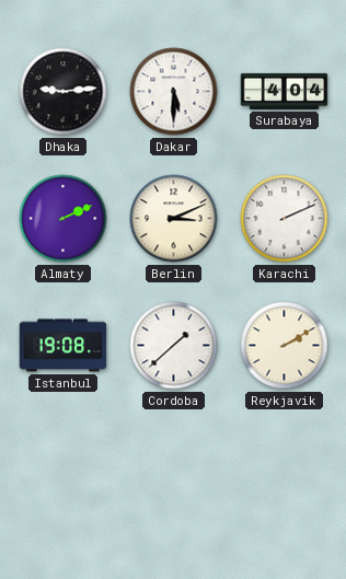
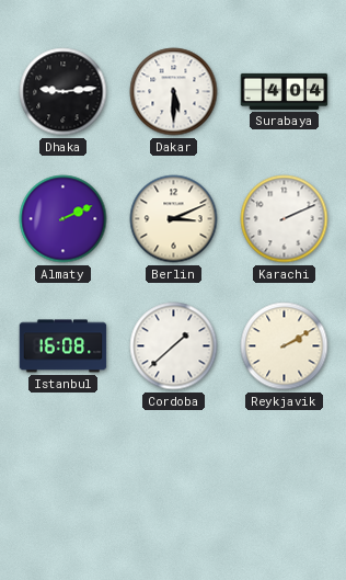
Istanbul: 19:08 -> 16:08
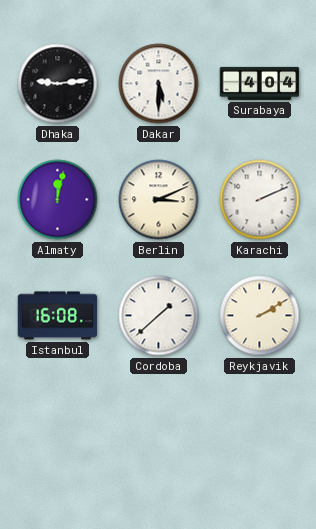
Almaty: 2:11 -> 12:02
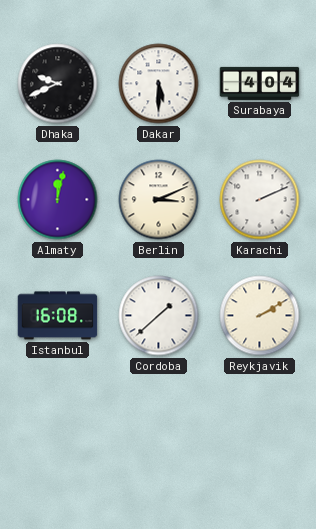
Dhaka: 9:14 -> 9:41
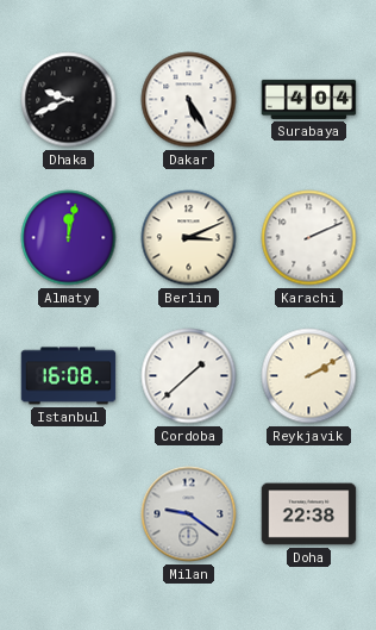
Dakar: 5:30 -> 5:25
Milan: none -> 9:21
Doha: none -> 22:38
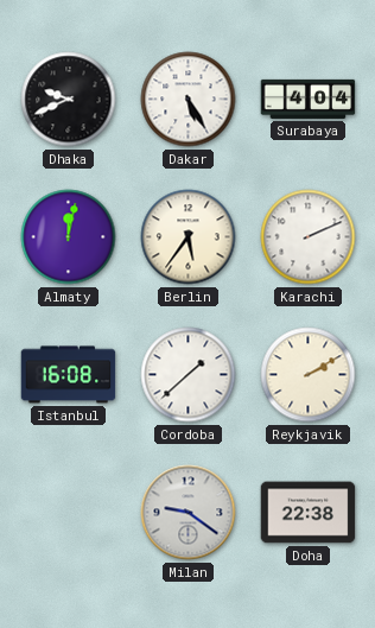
Berlin: 3:11 -> 5:36
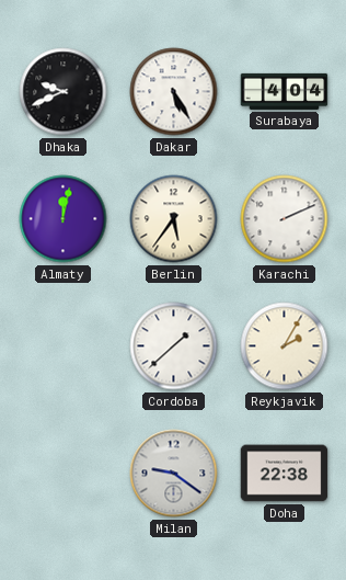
Istanbul: 16:08 -> none
Reykjavik: 2:10 -> 2:05
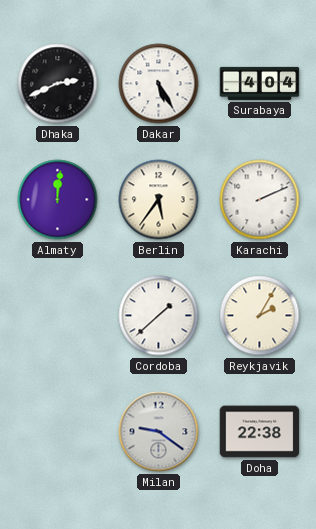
Dhaka: 9:41 -> 2:41
Almaty: 12:02 -> 12:01
